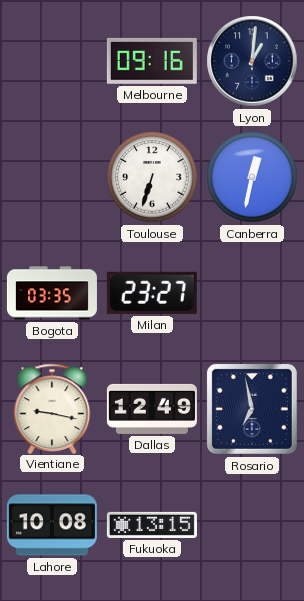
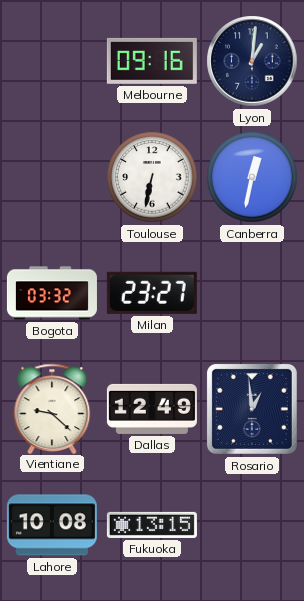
Toulouse: 6:33 -> 6:32
Bogota: 03:35 -> 03:32
Vientiane: 9:17 -> 9:22
Rosario: 6:58 -> 12:59
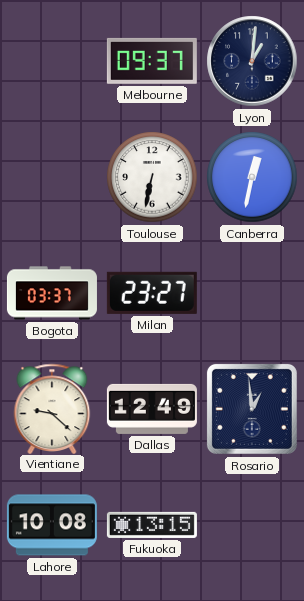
Melbourne: 09:16 -> 09:37
Bogota: 03:32 -> 03:37
